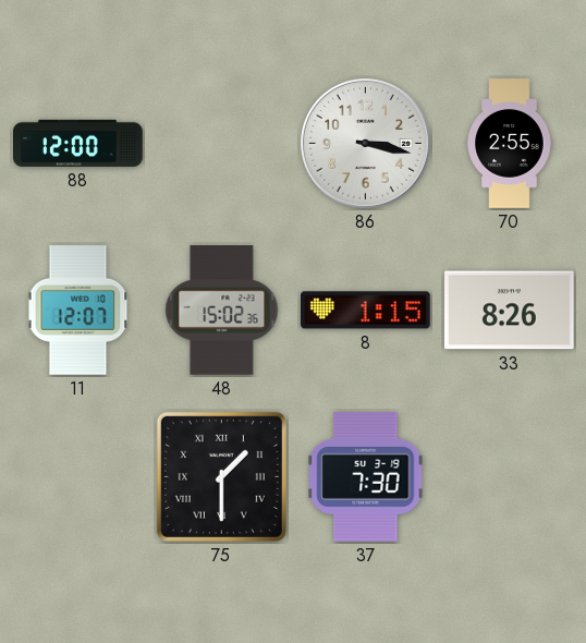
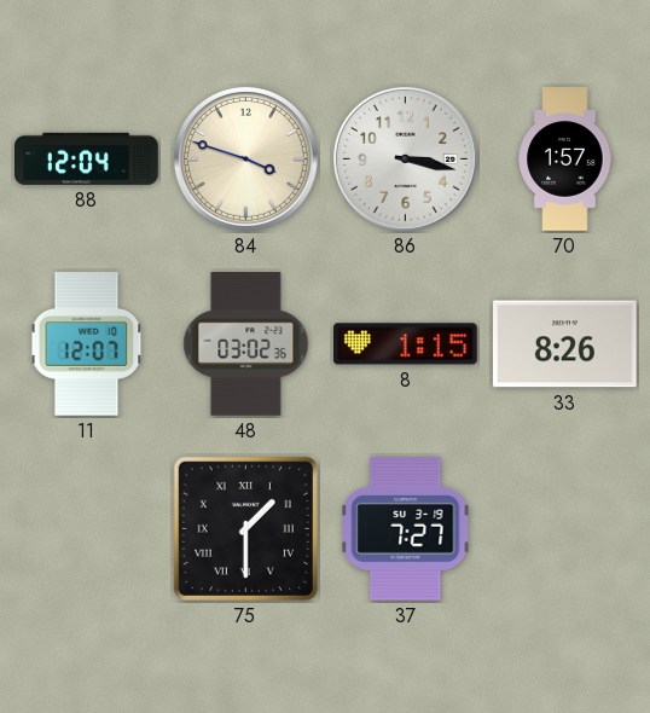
88: 12:00 -> 12:04
84: none -> 3:48
70: 2:55 -> 1:57
48: 15:02 -> 03:02
37: 7:30 -> 7:27
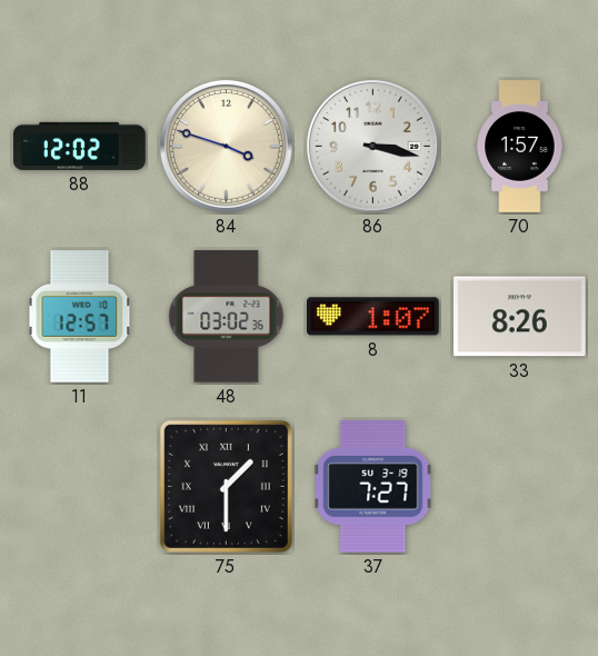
88: 12:04 -> 12:02
11: 12:07 -> 12:57
8: 1:15 -> 1:07
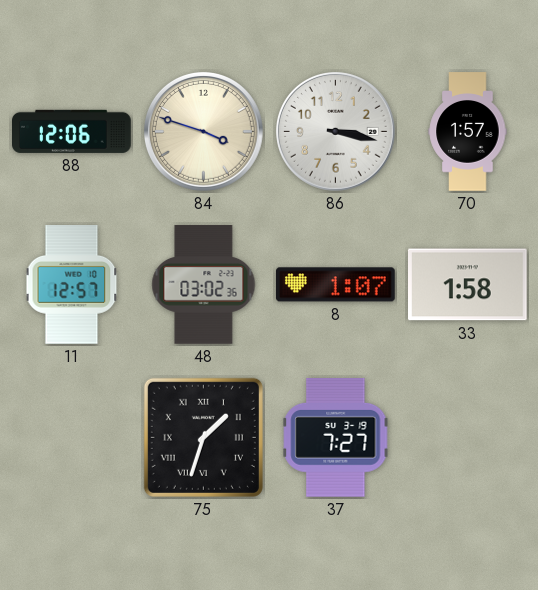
88: 12:02 -> 12:06
33: 8:26 -> 1:58
75: 1:30 -> 1:33
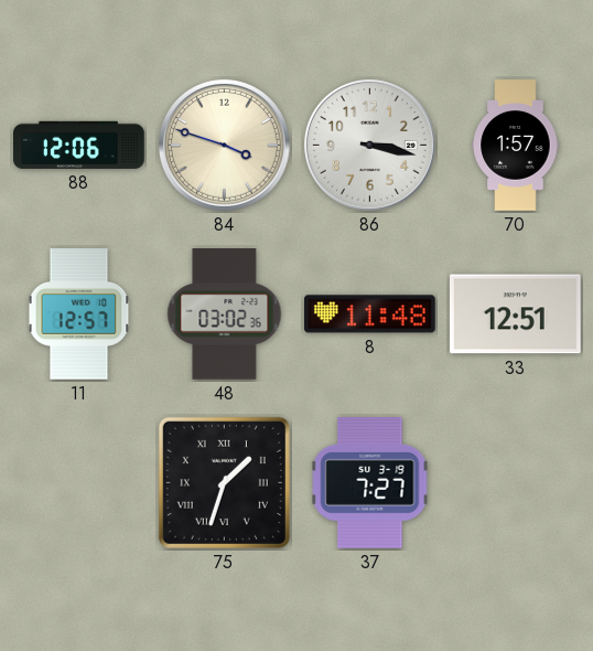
8: 1:07 -> 11:48
33: 1:58 -> 12:51
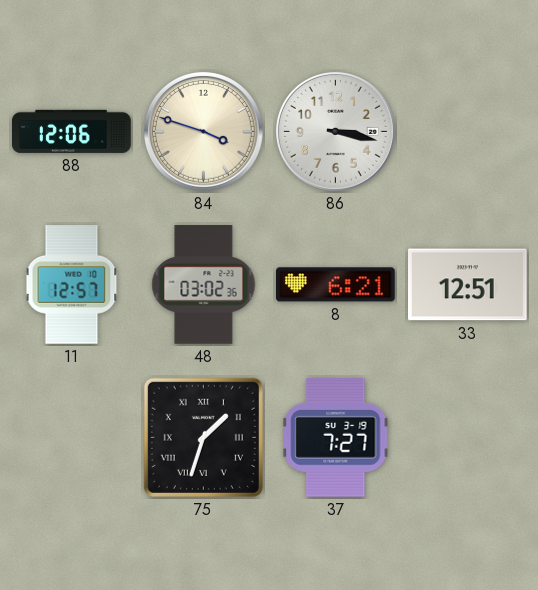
70: 1:57 -> none
8: 11:48 -> 6:21
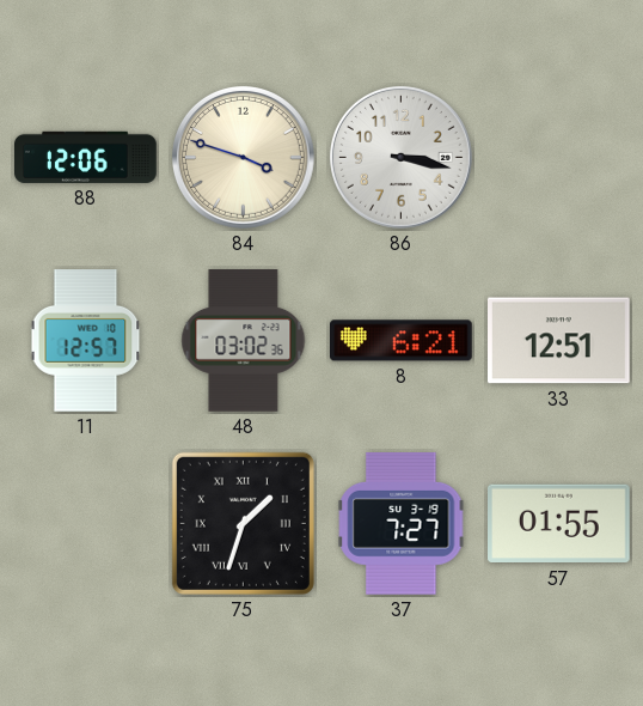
57: none -> 01:55
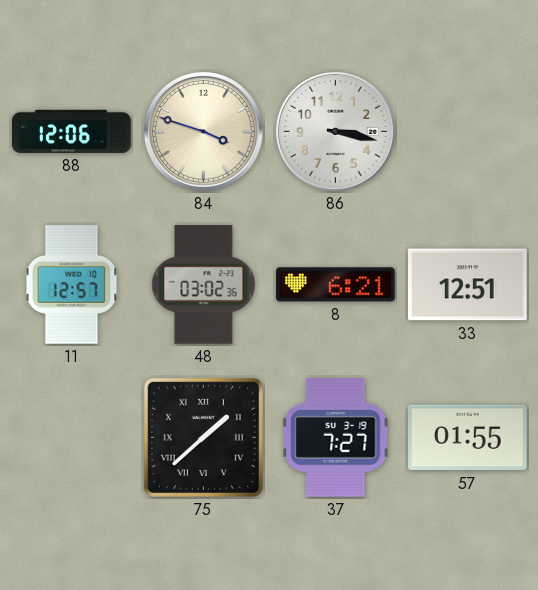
75: 1:33 -> 1:38
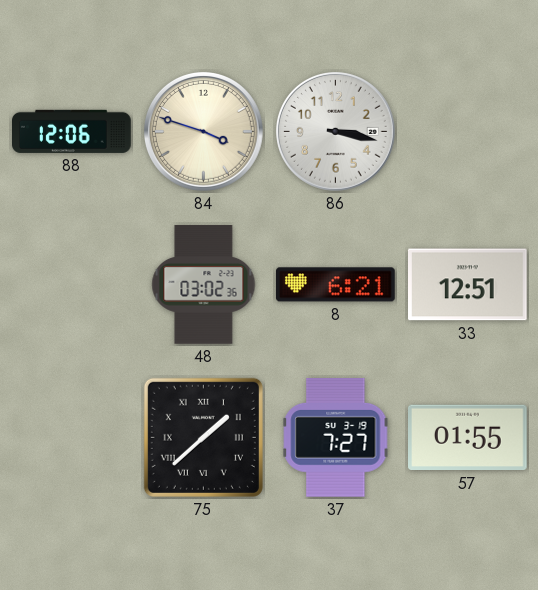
11: 12:57 -> none
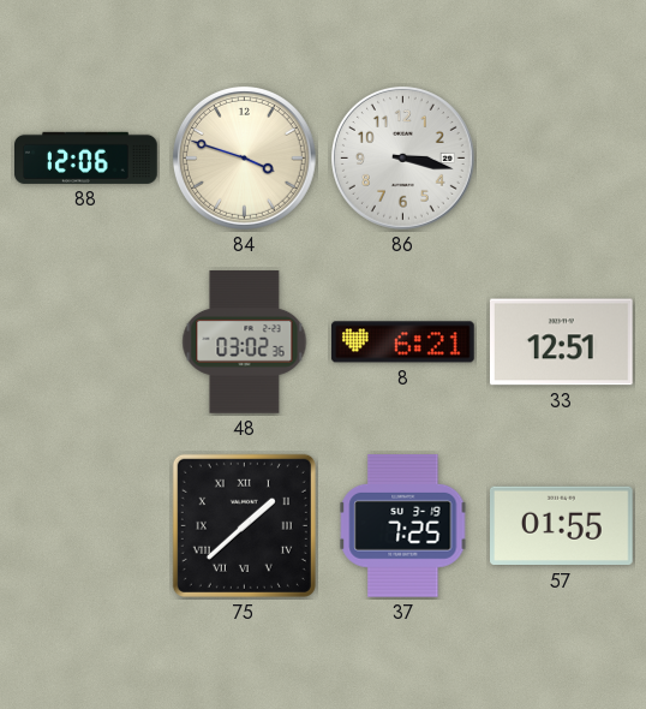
37: 7:27 -> 7:25
